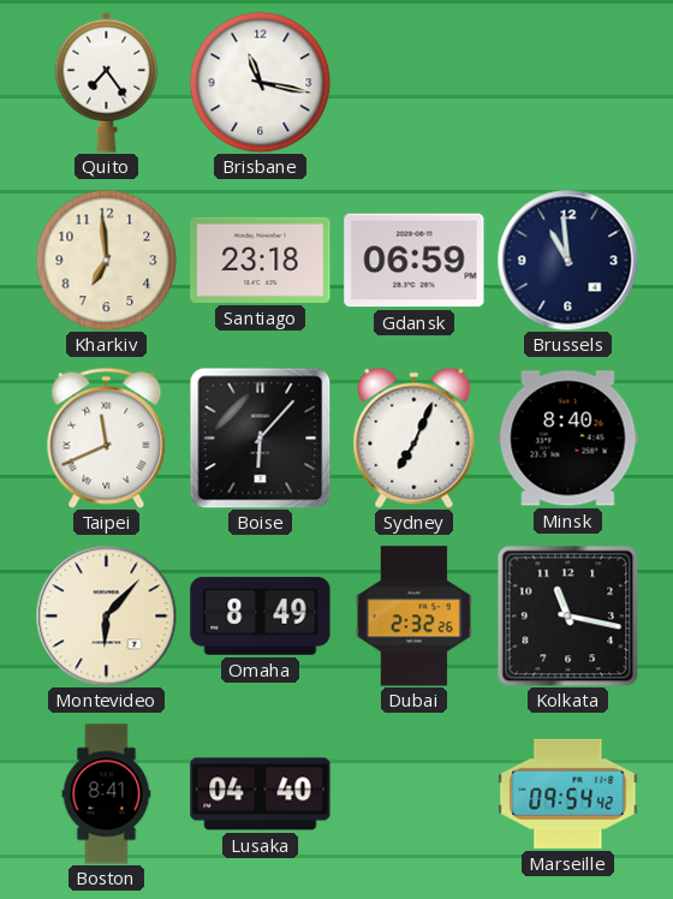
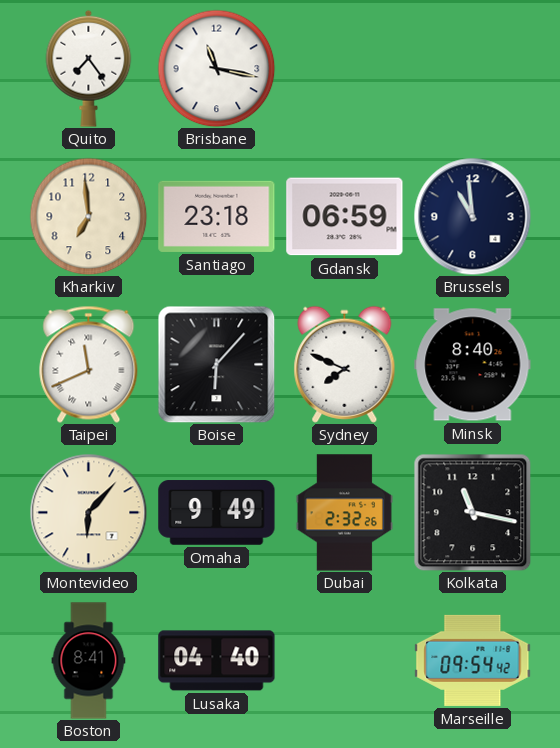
Sydney: 7:04 -> 7:49
Omaha: 8:49 -> 9:49
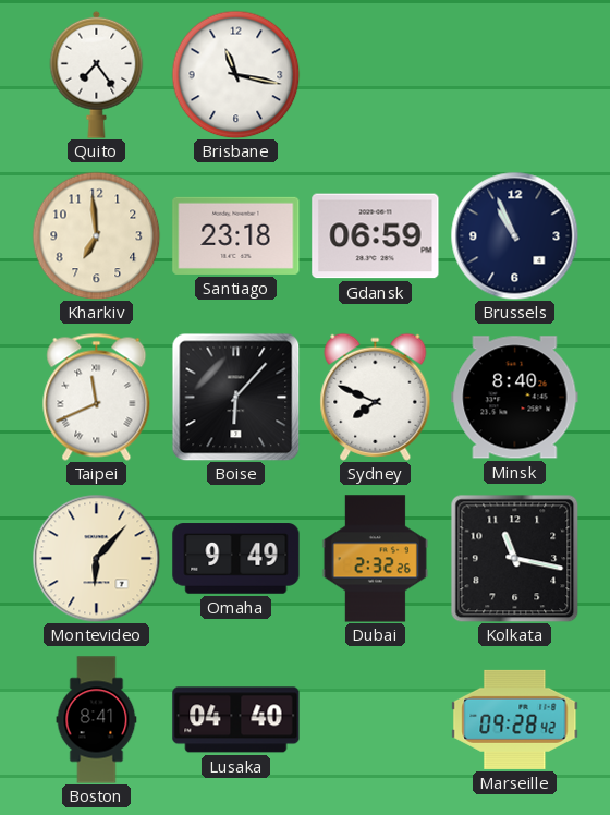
Brussels: 10:59 -> 10:56
Marseille: 09:54 -> 09:28
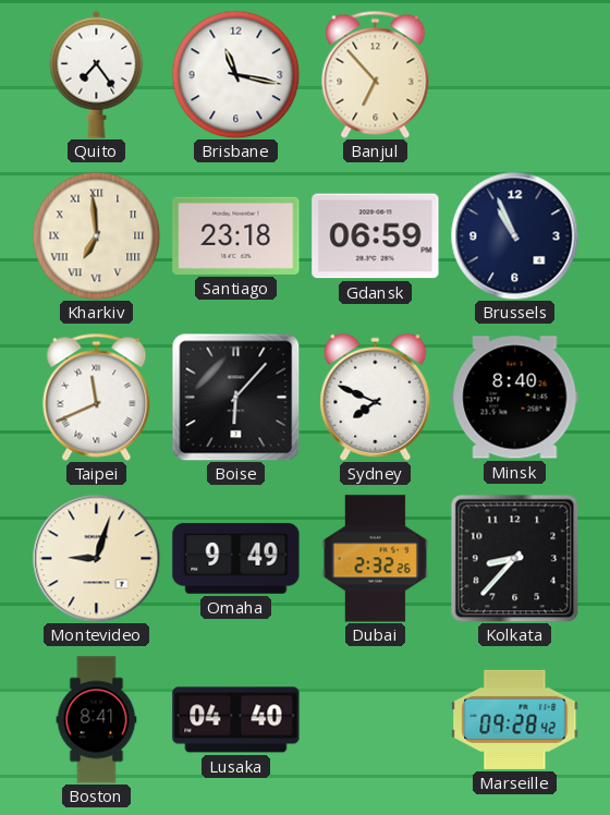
Banjul: none -> 6:53
Kharkiv numerals: Arabic -> Roman
Montevideo: 6:07 -> 9:03
Kolkata: 11:17 -> 8:37
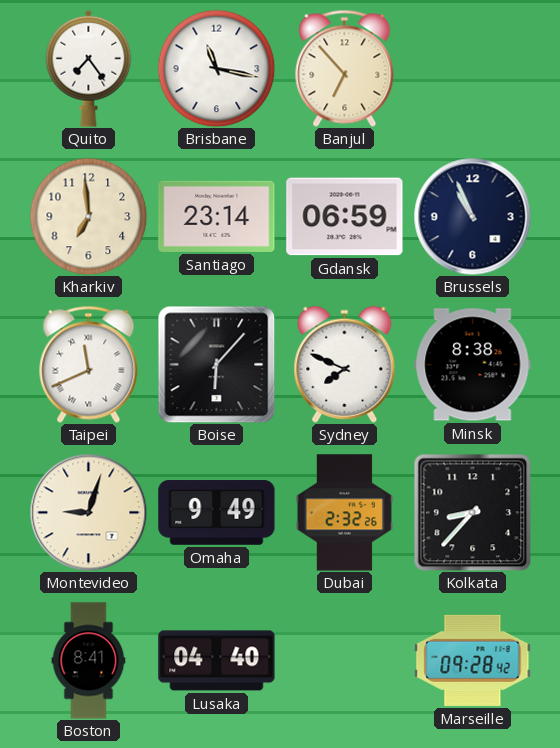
Kharkiv numerals: Roman -> Arabic
Santiago: 23:18 -> 23:14
Minsk: 8:40 -> 8:38
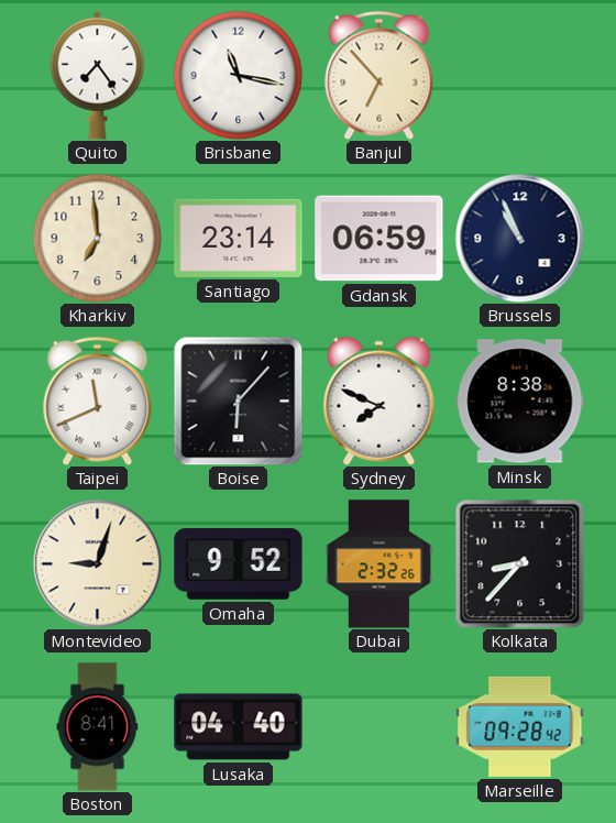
Omaha: 9:49 -> 9:52
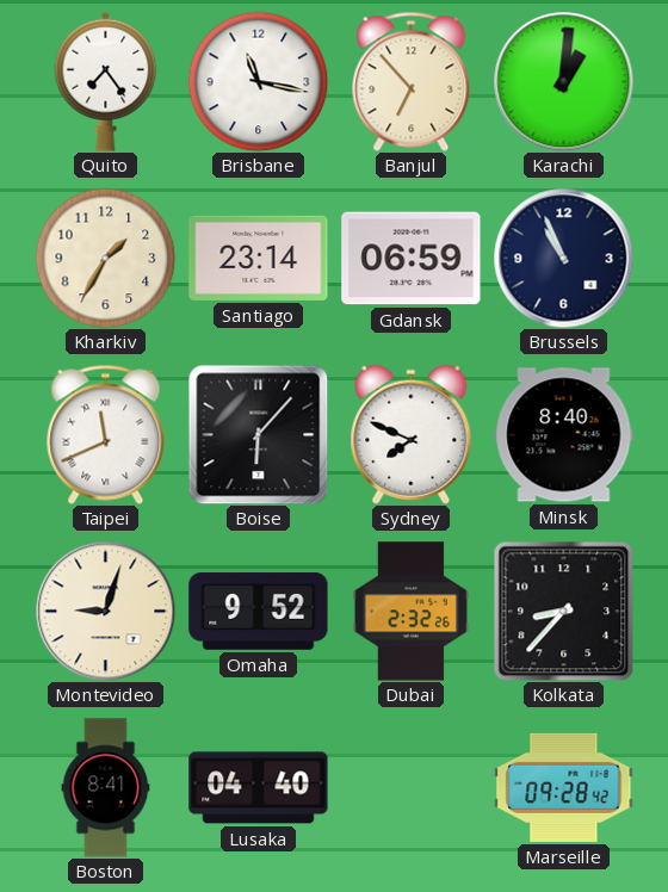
Karachi: none -> 1:01
Kharkiv: 6:59 -> 1:35
Minsk: 8:38 -> 8:40
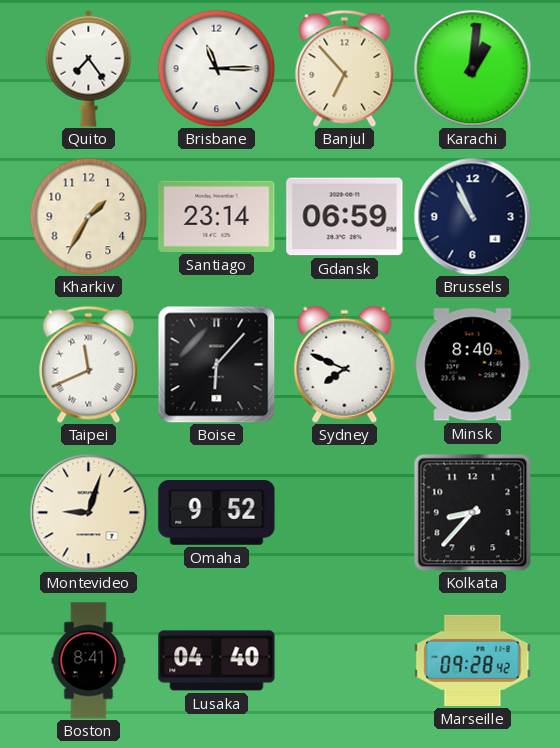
Brisbane: 11:17 -> 11:15
Dubai: 2:32 -> none
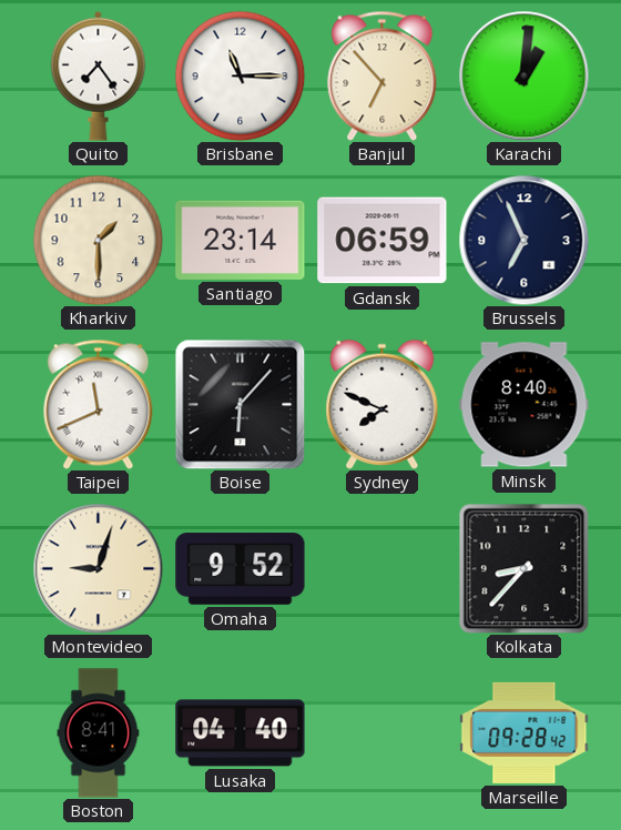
Kharkiv: 1:35 -> 1:30
Brussels: 10:56 -> 6:56
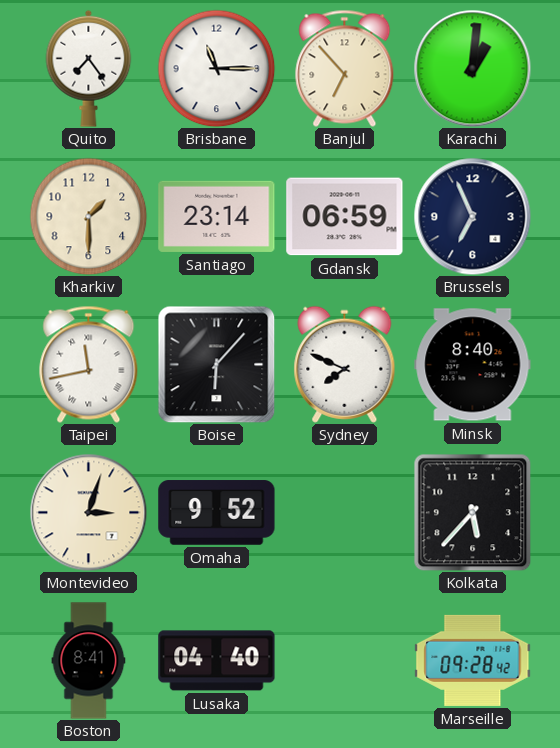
Taipei: 11:41 -> 11:43
Montevideo: 9:03 -> 3:03
Kolkata: 8:37 -> 5:37
